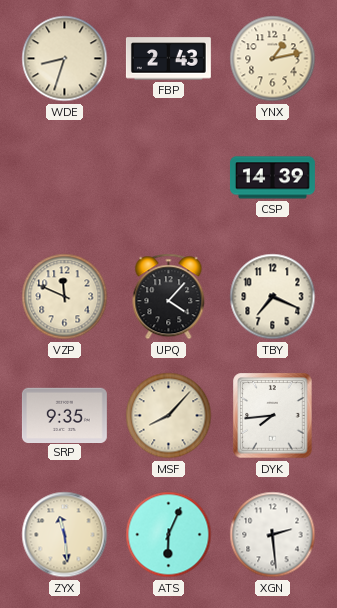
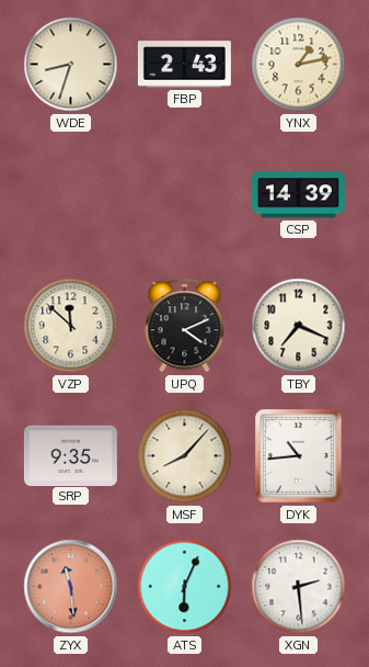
VZP: 11:49 -> 11:52
UPQ: 4:07 -> 4:11
DYK: 7:44 -> 10:44
ZYX dial: cream -> salmon
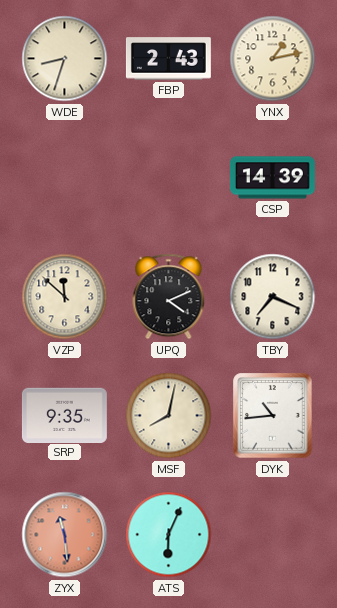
MSF: 8:07 -> 8:02
XGN: 2:29 -> none
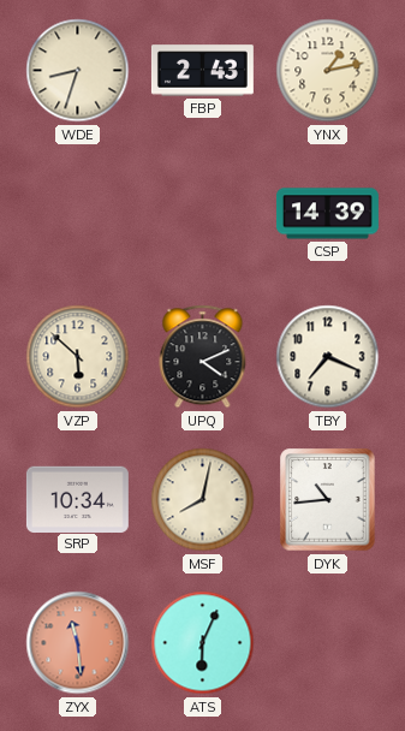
VZP: 11:52 -> 5:52
SRP: 9:35 -> 10:34
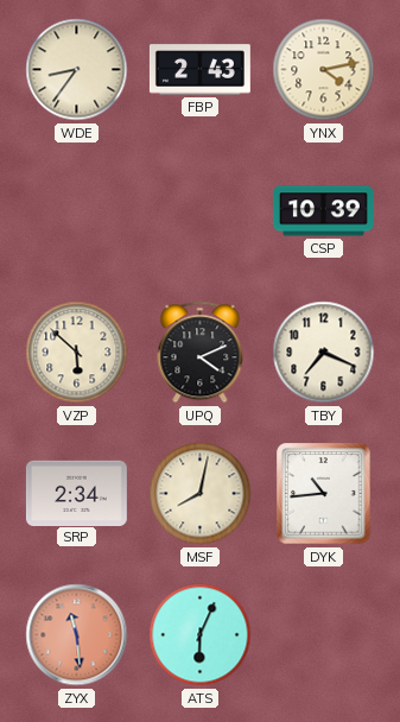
WDE: 8:33 -> 8:36
YNX: 1:13 -> 4:13
CSP: 14:39 -> 10:39
SRP: 10:34 -> 2:34
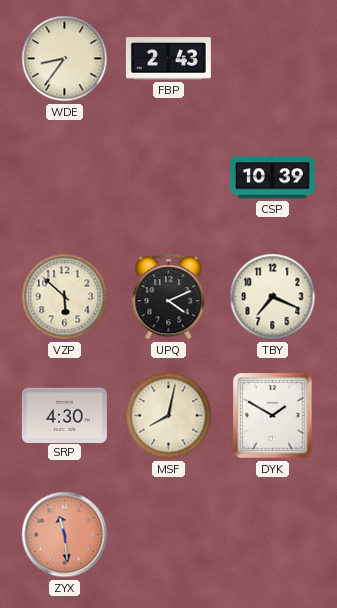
YNX: 4:13 -> none
SRP: 2:34 -> 4:30
DYK: 10:44 -> 1:50
ATS: 6:04 -> none
